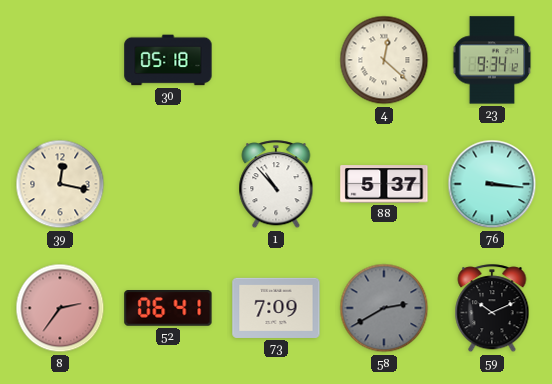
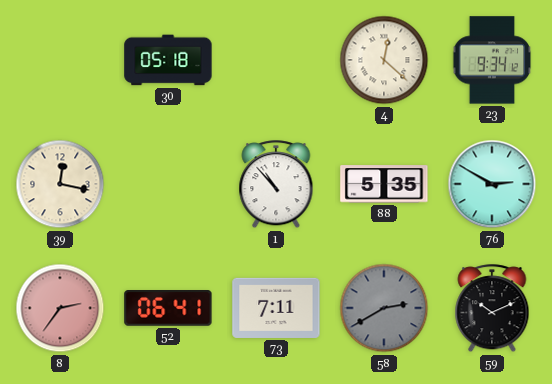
88: 5:37 -> 5:35
76: 3:16 -> 2:50
73: 7:09 -> 7:11
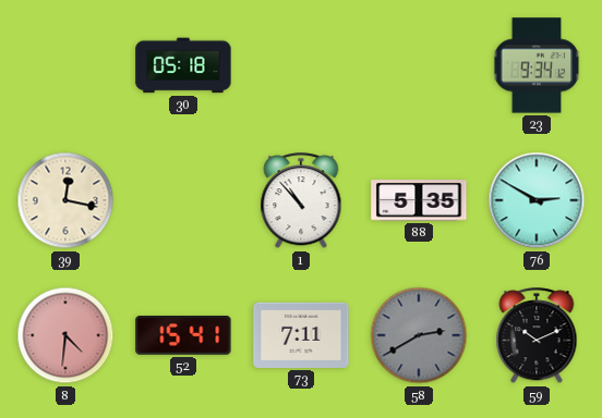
4: 12:22 -> none
8: 2:36 -> 4:31
52: 06:41 -> 15:41
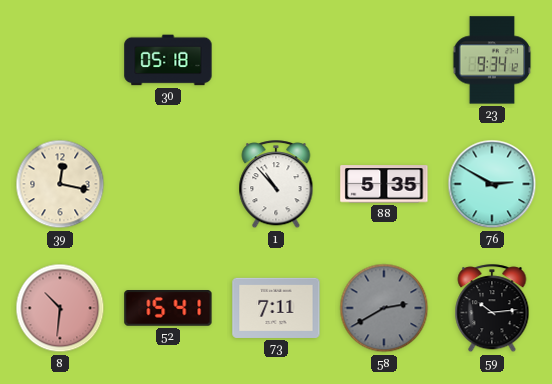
8: 4:31 -> 10:31
59: 10:11 -> 10:14
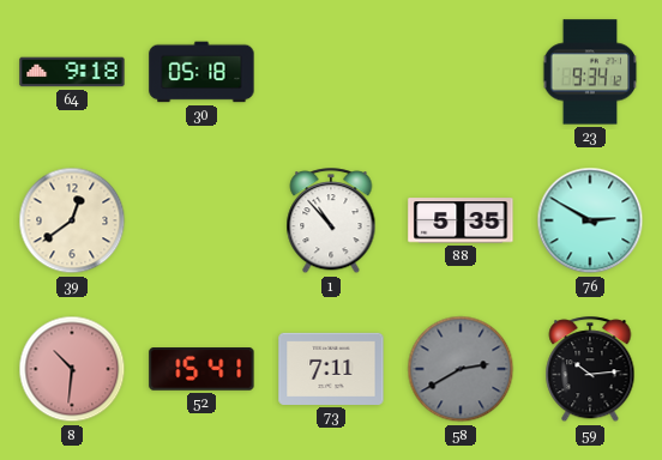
64: none -> 9:18
39: 12:17 -> 12:39
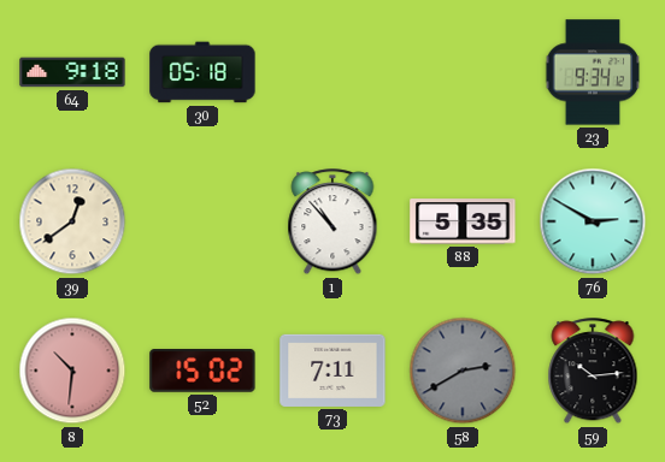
52: 15:41 -> 15:02
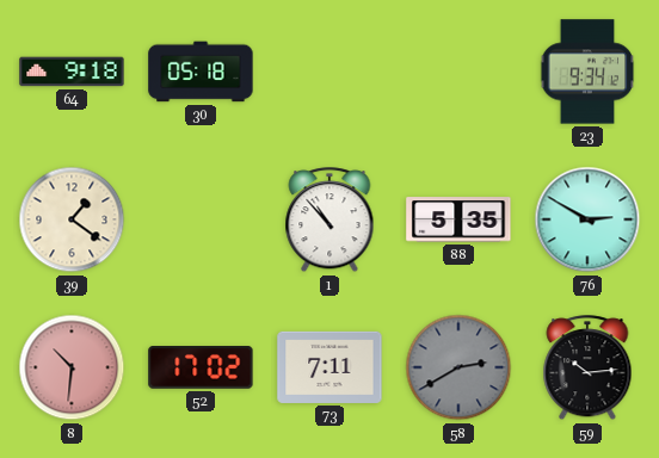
39: 12:39 -> 1:21
52: 15:02 -> 17:02
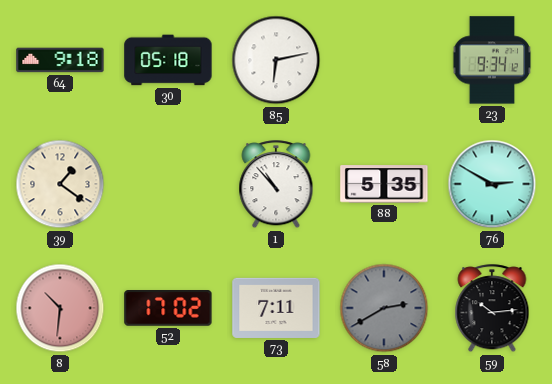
85: none -> 6:13
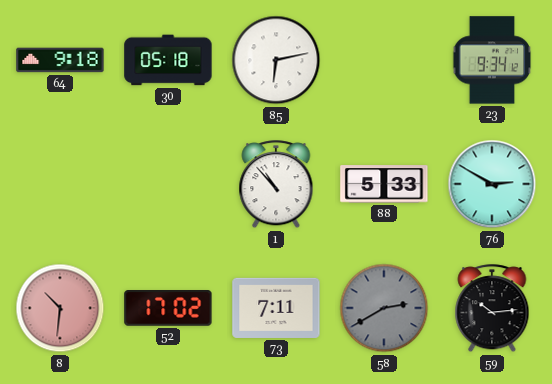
39: 1:21 -> none
88: 5:35 -> 5:33
